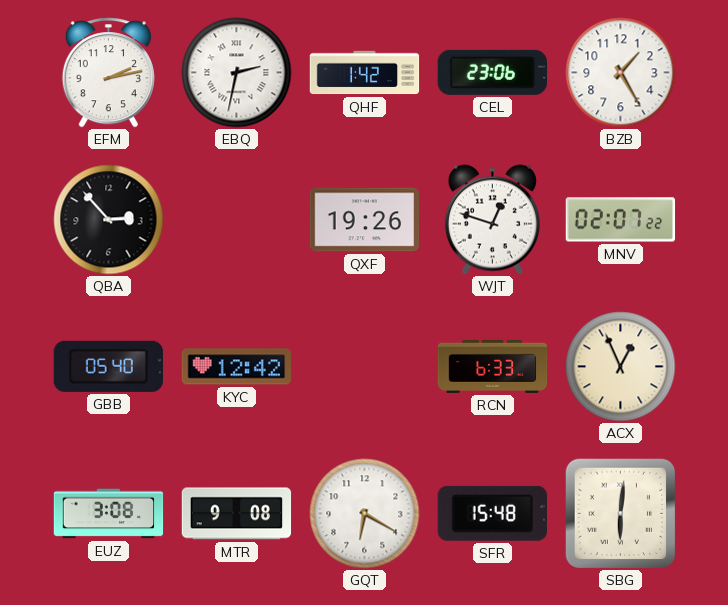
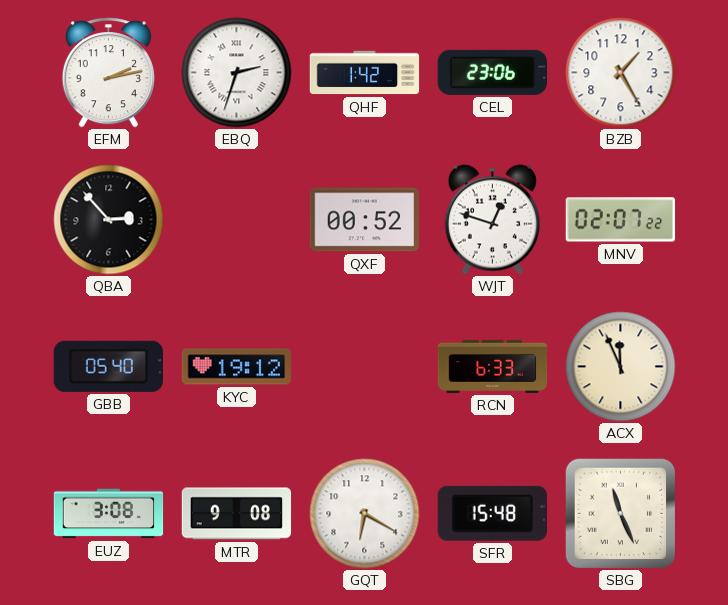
EBQ: 2:32 -> 2:33
QXF: 19:26 -> 00:52
KYC: 12:42 -> 19:12
ACX: 12:56 -> 11:56
SBG: 6:01 -> 11:26
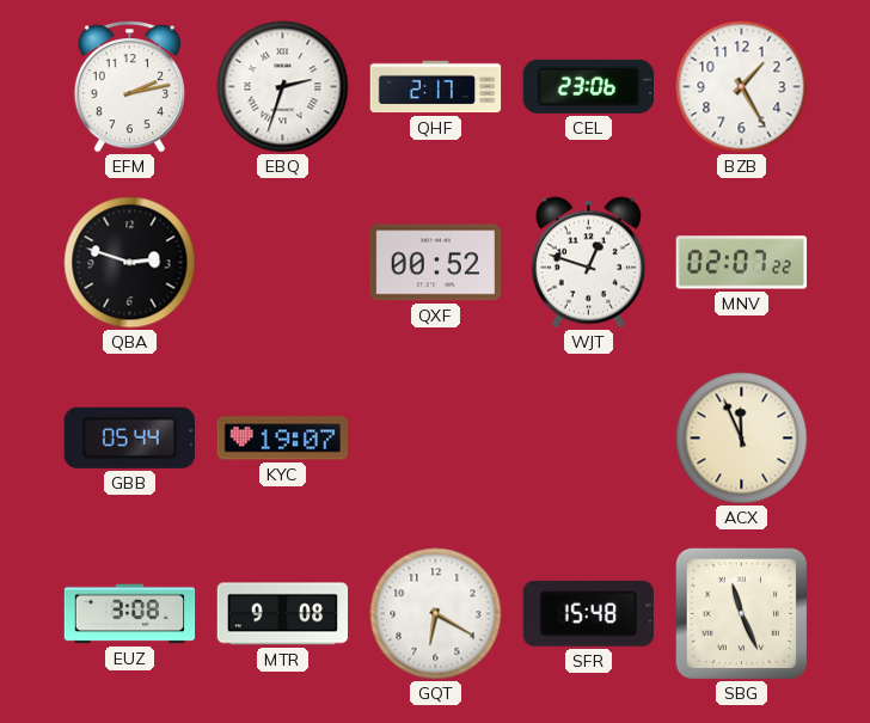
QHF: 1:42 -> 2:17
QBA: 2:53 -> 2:48
GBB: 05:40 -> 05:44
KYC: 19:12 -> 19:07
RCN: 6:33 -> none
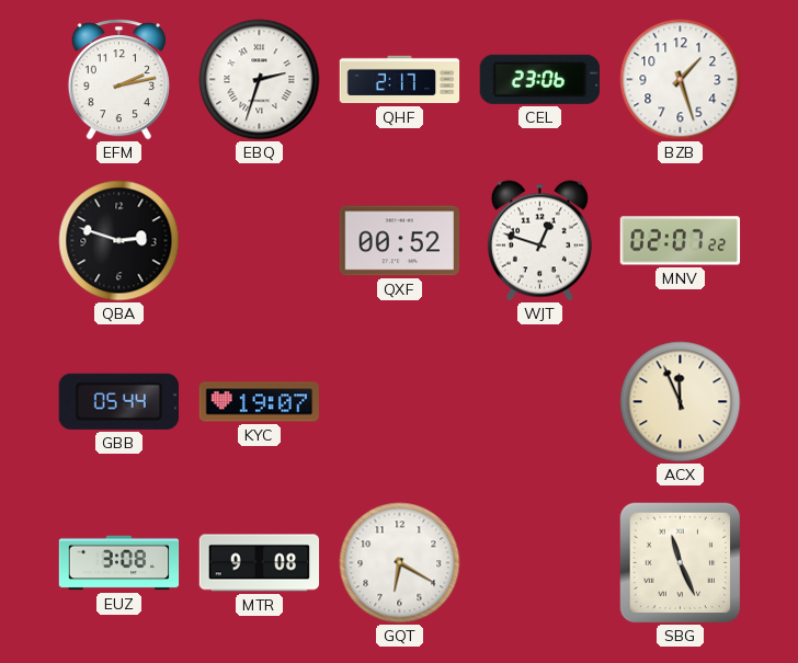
BZB: 1:25 -> 1:27
SFR: 15:48 -> none
